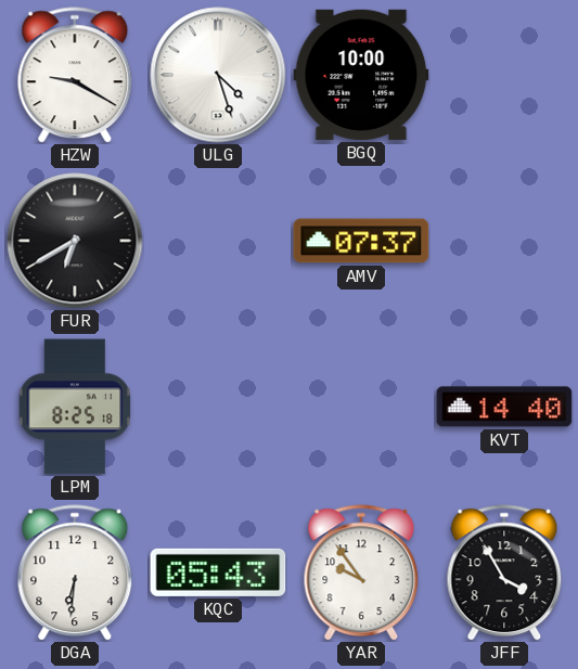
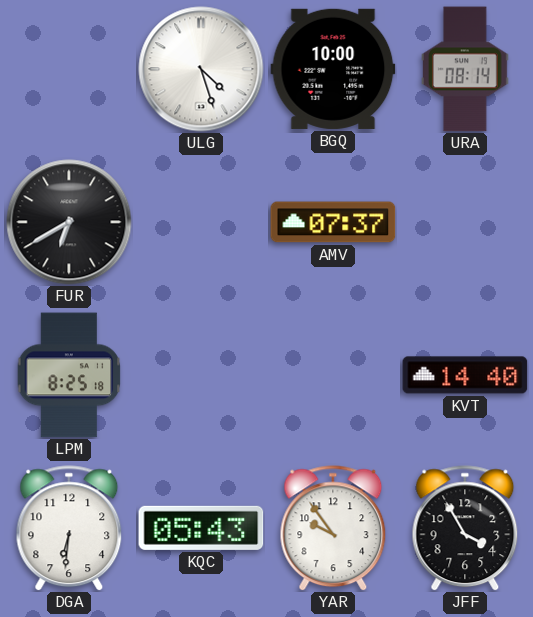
HZW: 9:20 -> none
URA: none -> 08:14
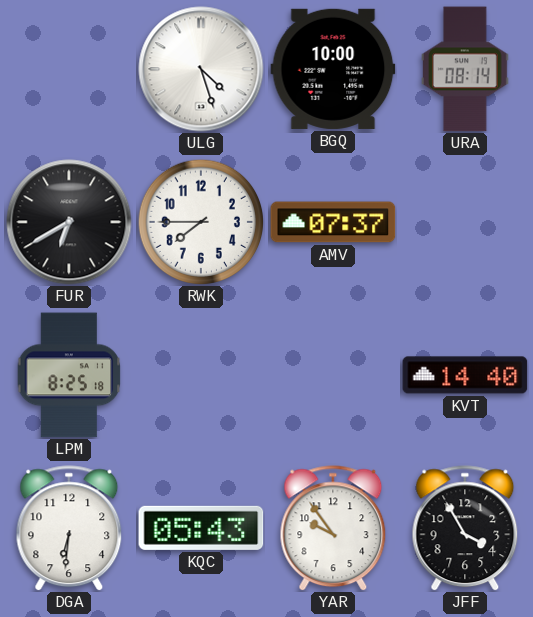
RWK: none -> 7:45
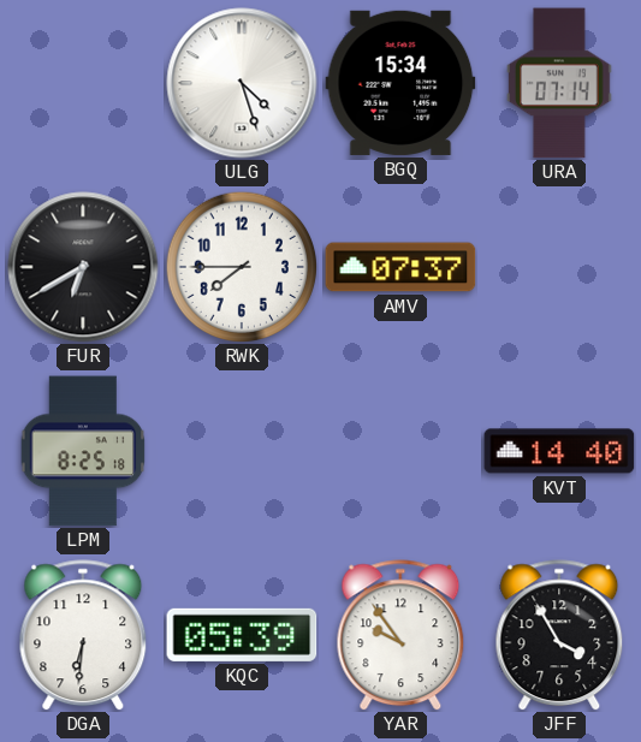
BGQ: 10:00 -> 15:34
URA: 08:14 -> 07:14
KQC: 05:43 -> 05:39
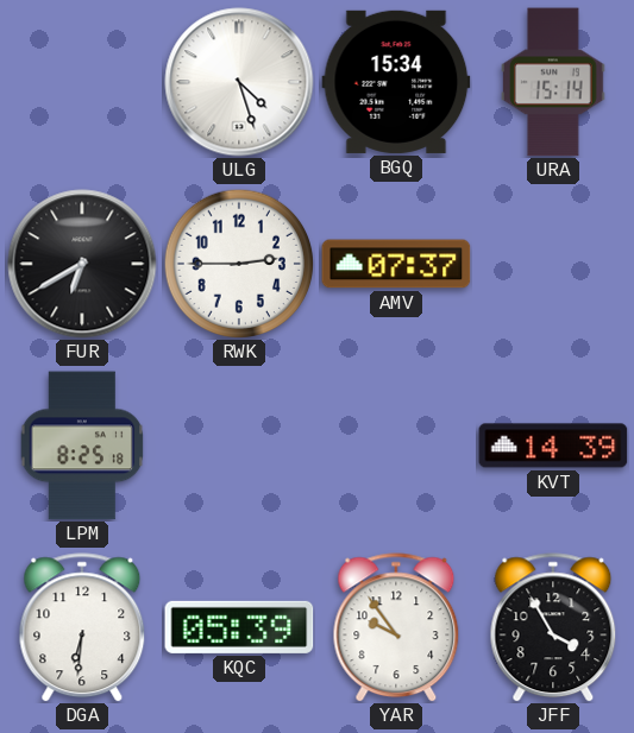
URA: 07:14 -> 15:14
RWK: 7:45 -> 2:45
KVT: 14:40 -> 14:39
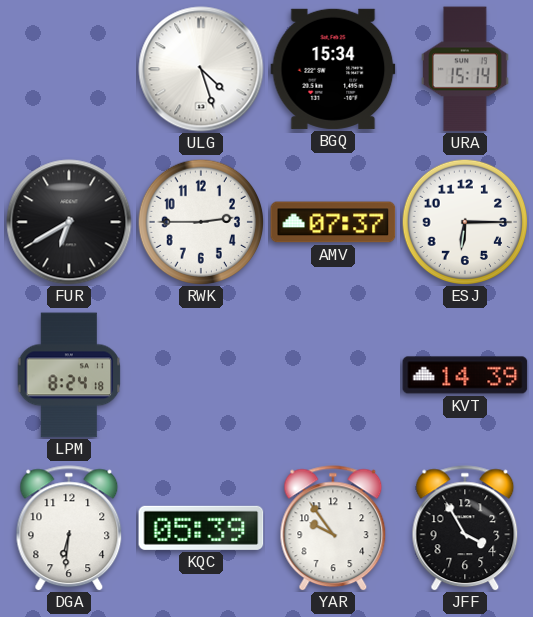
ESJ: none -> 6:15
LPM: 8:25 -> 8:24
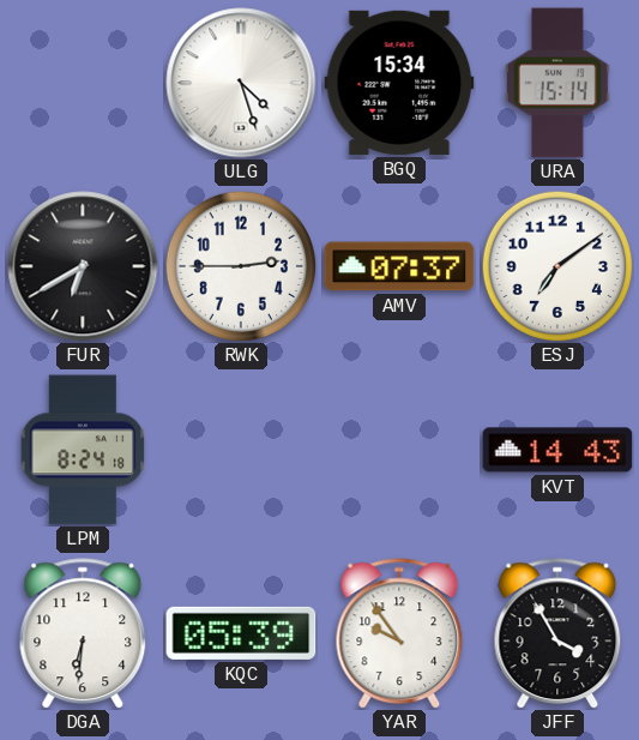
ESJ: 6:15 -> 7:09
KVT: 14:39 -> 14:43
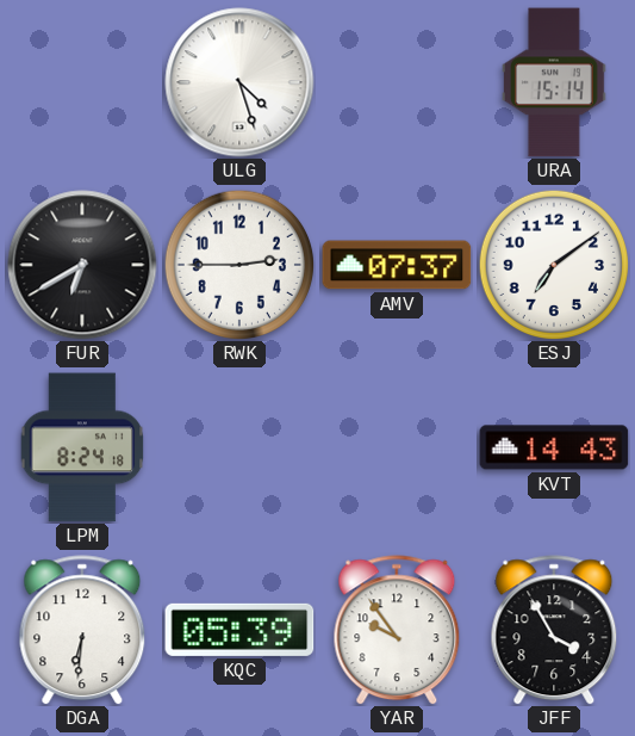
BGQ: 15:34 -> none
